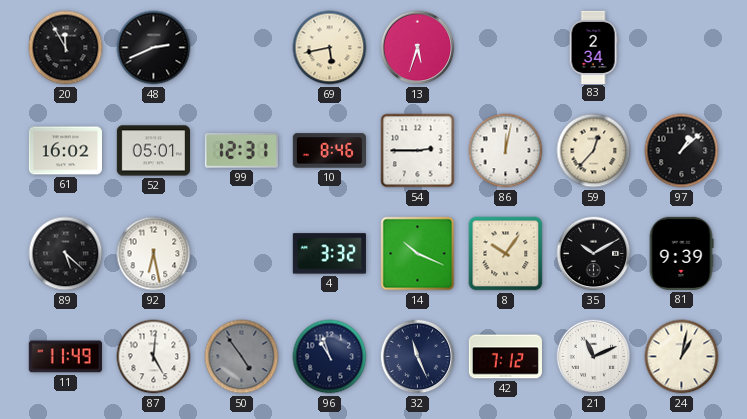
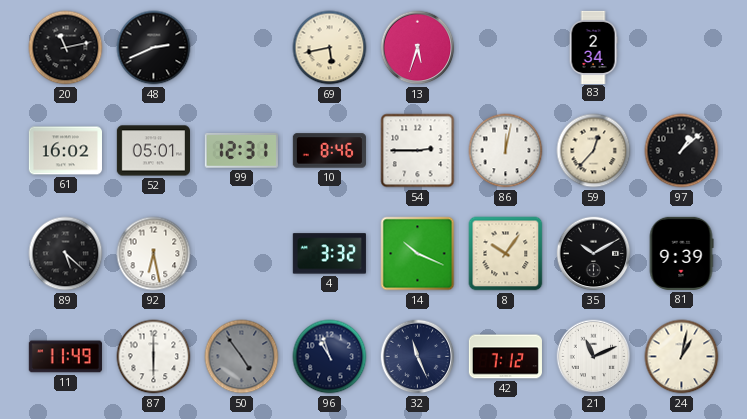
20: 11:55 -> 11:13
87: 5:01 -> 6:00
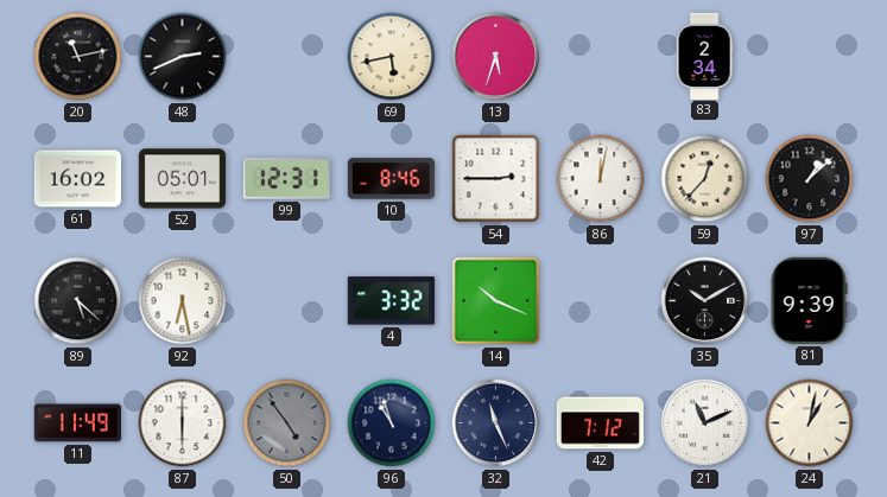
8: 10:06 -> none
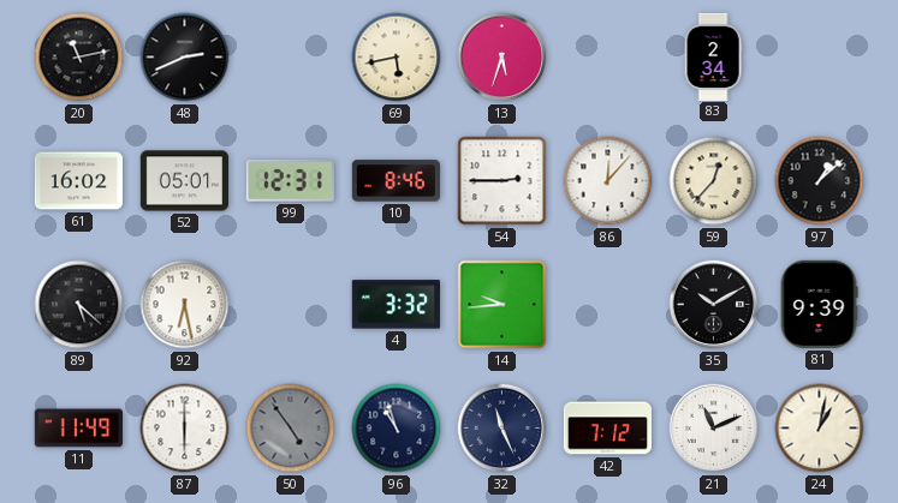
86: 12:02 -> 12:07
14: 10:19 -> 9:44
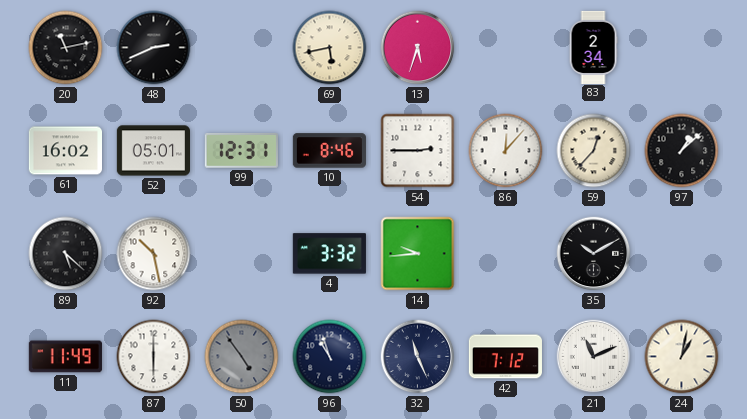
92: 6:28 -> 10:28
81: 9:39 -> none
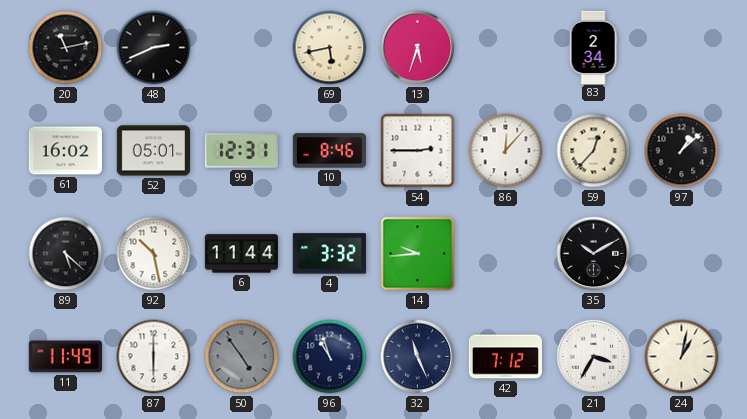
6: none -> 11:44
21: 11:11 -> 3:35
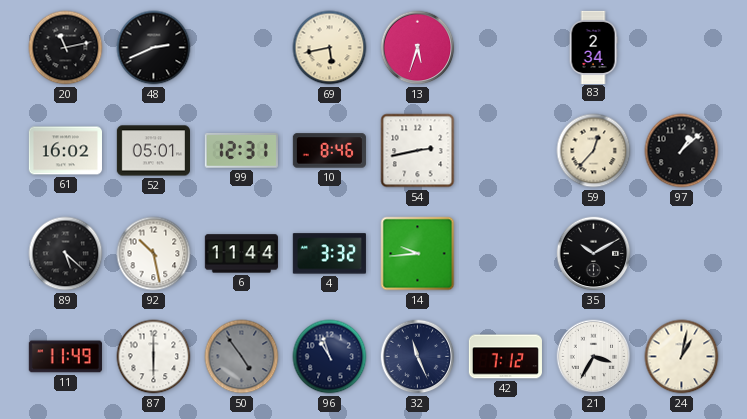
54: 2:45 -> 2:43
86: 12:07 -> none
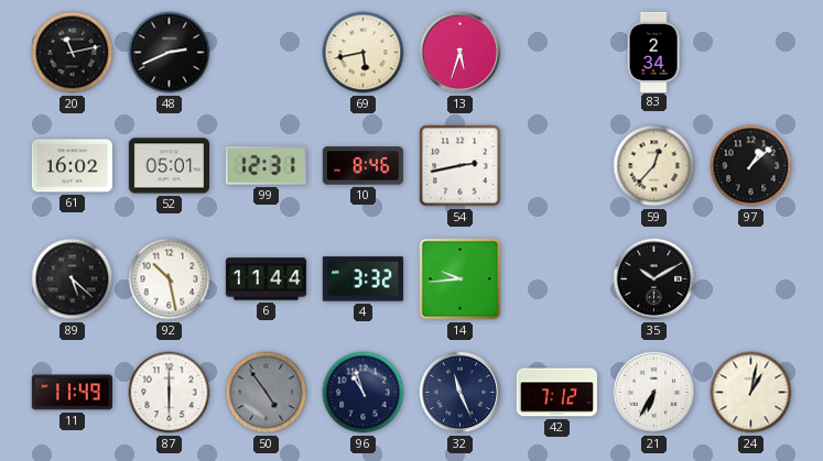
21: 3:35 -> 6:35
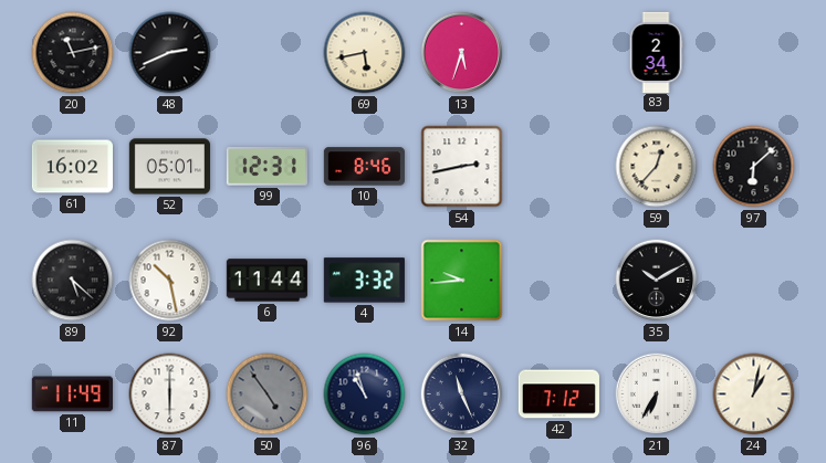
97: 1:08 -> 6:08
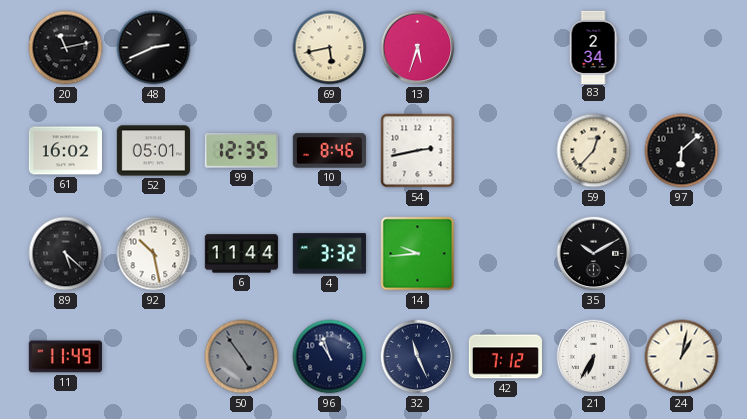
99: 12:31 -> 12:35
87: 6:00 -> none
